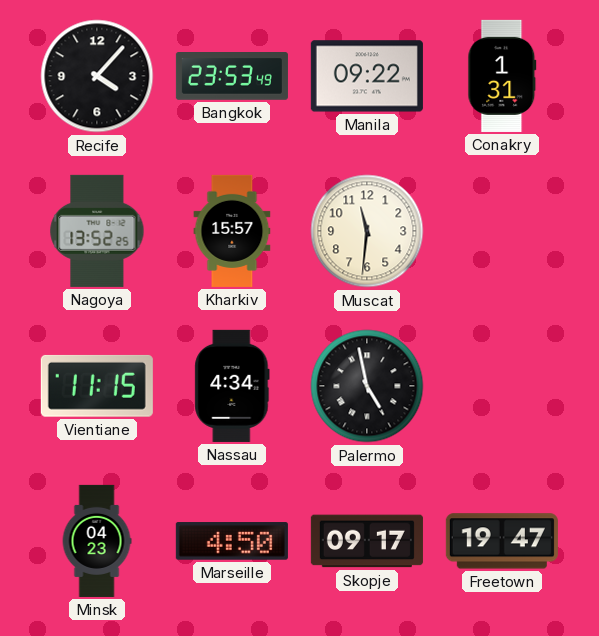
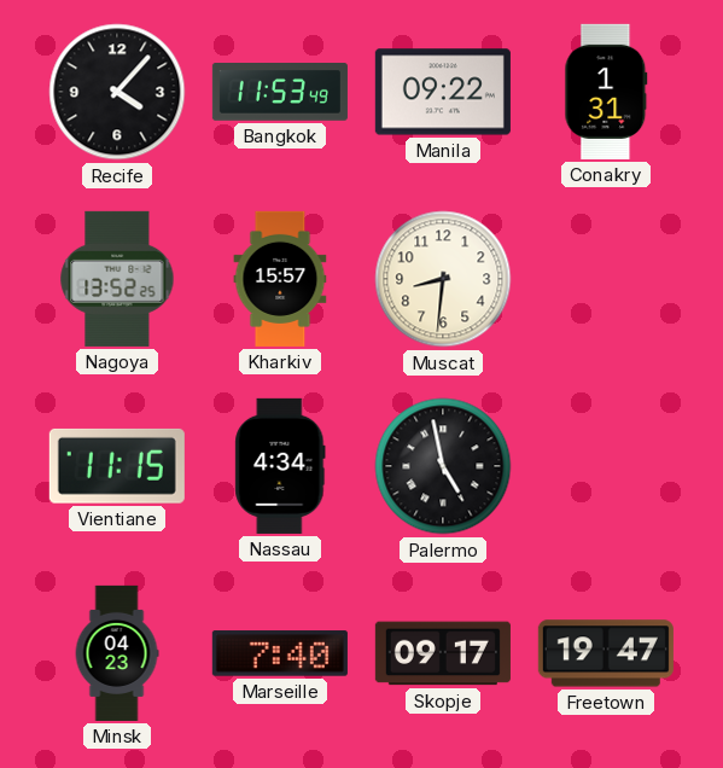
Bangkok: 23:53 -> 11:53
Muscat: 11:31 -> 8:31
Marseille: 4:50 -> 7:40
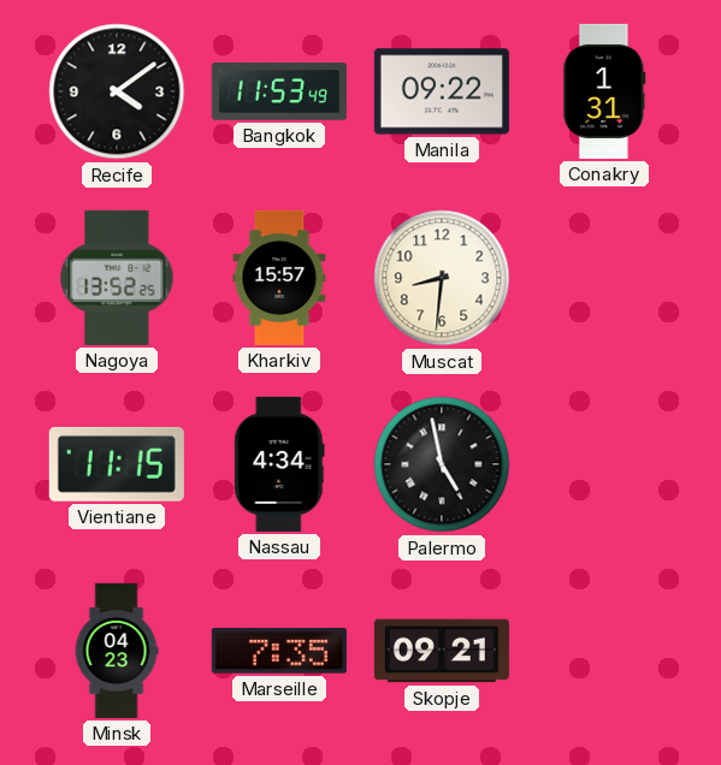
Recife: 4:07 -> 4:09
Marseille: 7:40 -> 7:35
Skopje: 09:17 -> 09:21
Freetown: 19:47 -> none
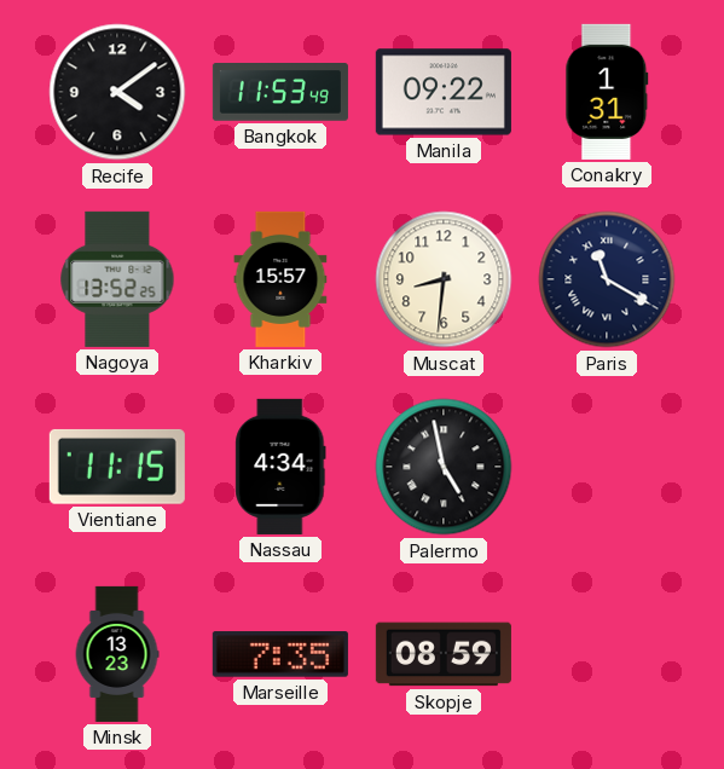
Paris: none -> 11:20
Minsk: 04:23 -> 13:23
Skopje: 09:21 -> 08:59
